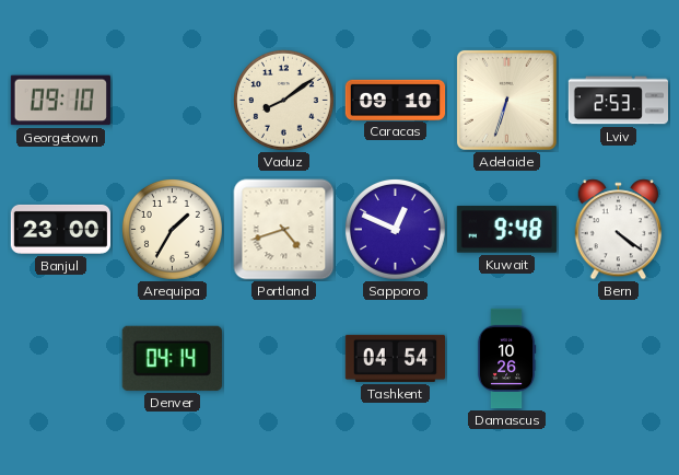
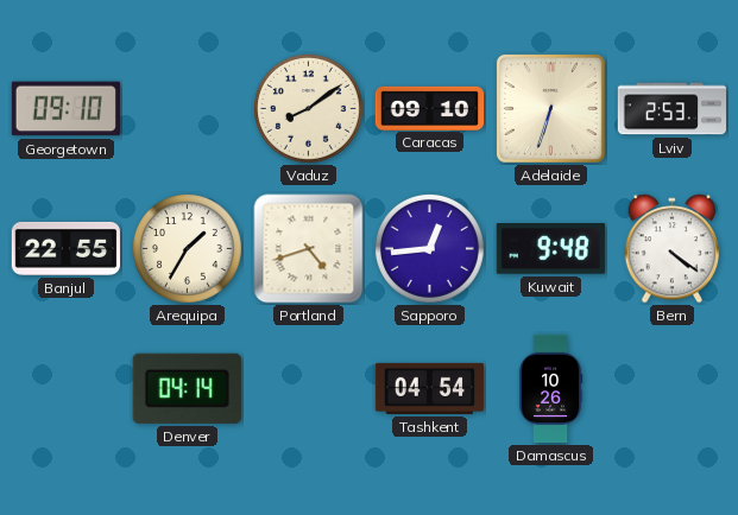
Banjul: 23:00 -> 22:55
Sapporo: 12:49 -> 12:44
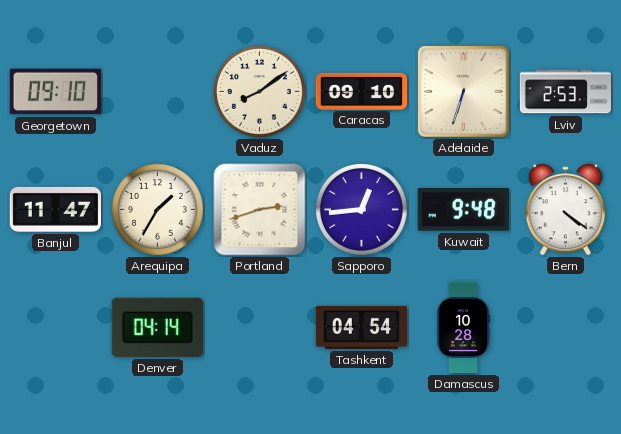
Banjul: 22:55 -> 11:47
Portland: 4:42 -> 2:42
Damascus: 10:26 -> 10:28
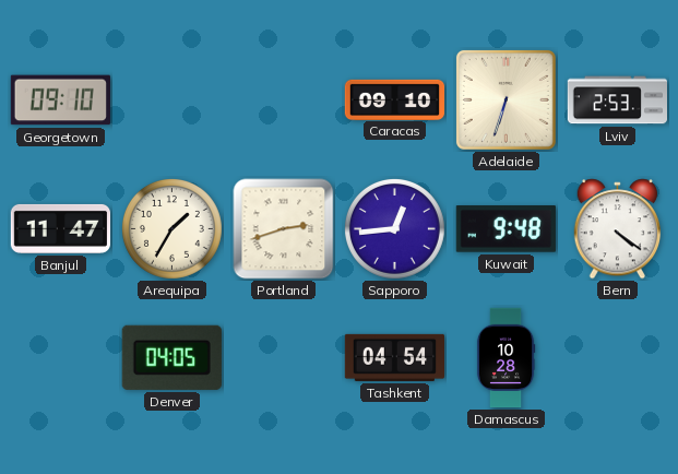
Vaduz: 8:09 -> none
Denver: 04:14 -> 04:05
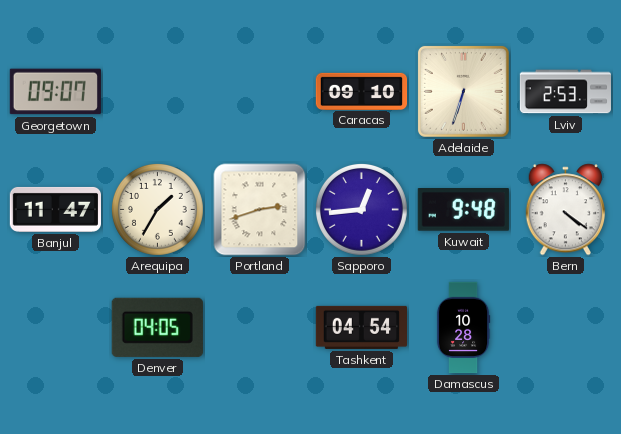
Georgetown: 09:10 -> 09:07
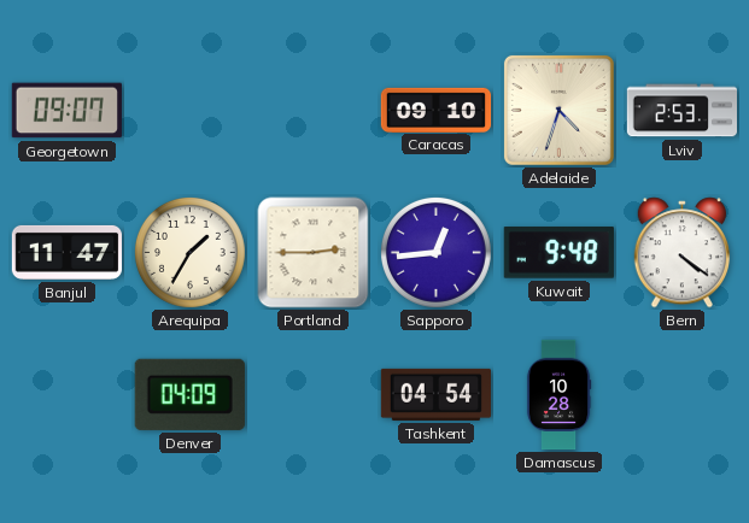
Adelaide: 6:33 -> 4:33
Portland: 2:42 -> 2:45
Denver: 04:05 -> 04:09
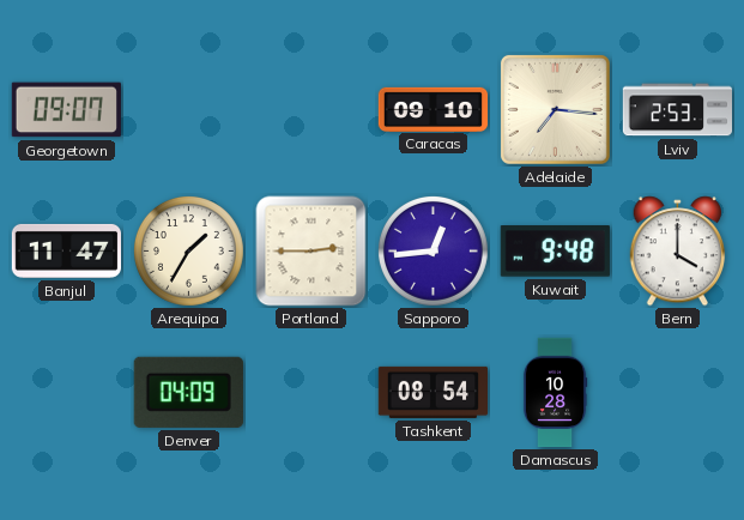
Adelaide: 4:33 -> 7:16
Bern: 4:21 -> 4:00
Tashkent: 04:54 -> 08:54
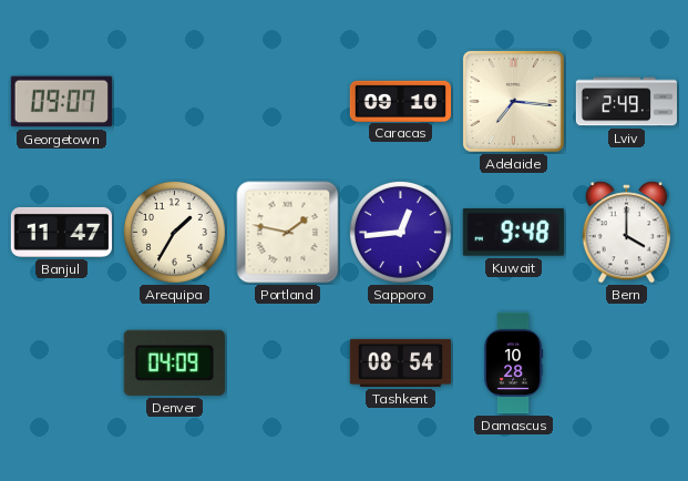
Lviv: 2:53 -> 2:49
Portland: 2:45 -> 1:47
